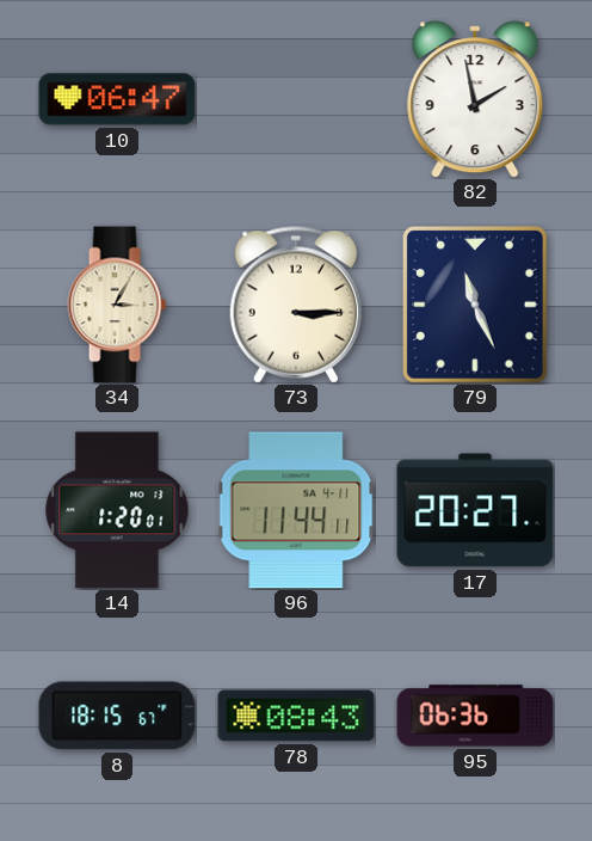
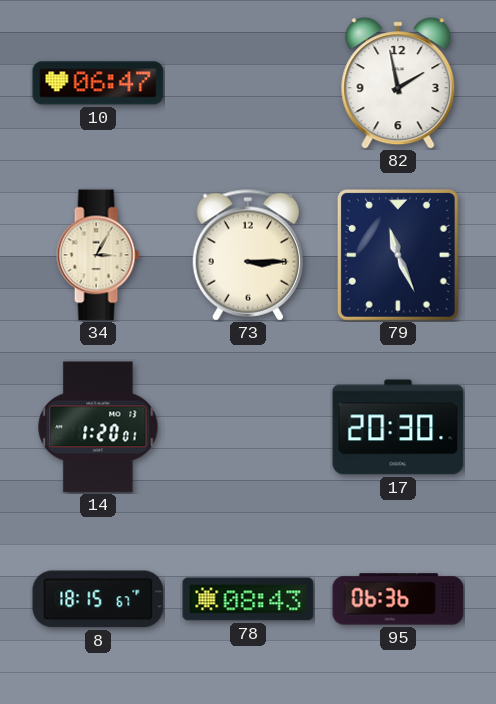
96: 11:44 -> none
17: 20:27 -> 20:30
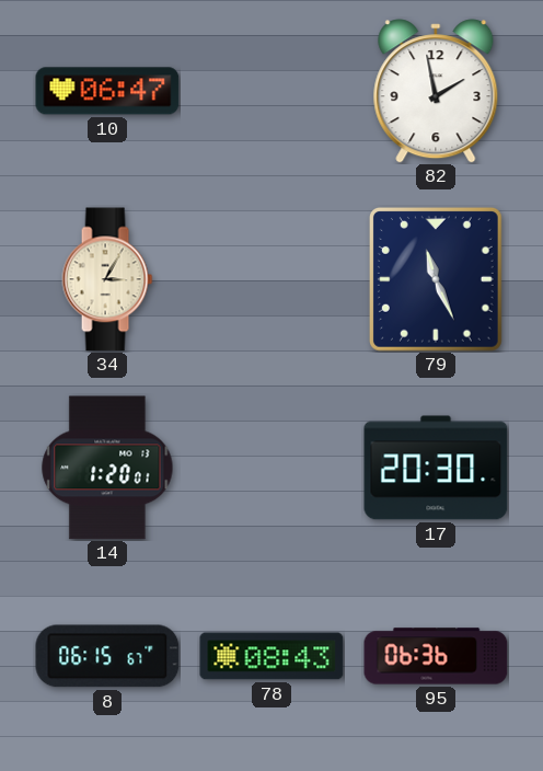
73: 3:15 -> none
8: 18:15 -> 06:15
